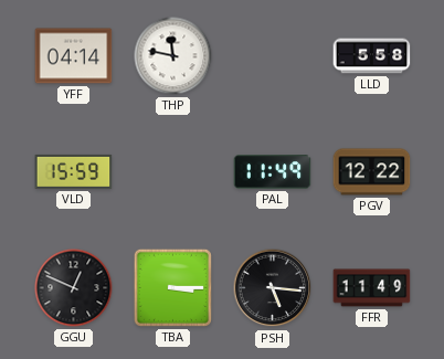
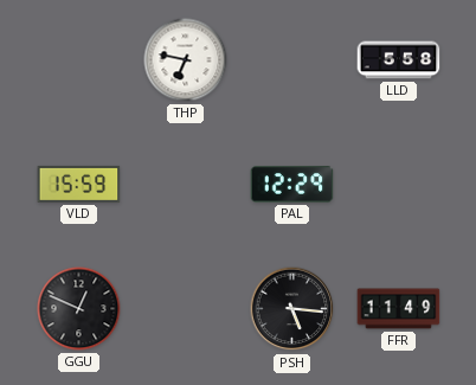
YFF: 04:14 -> none
THP: 11:47 -> 6:47
PAL: 11:49 -> 12:29
PGV: 12:22 -> none
TBA: 3:15 -> none
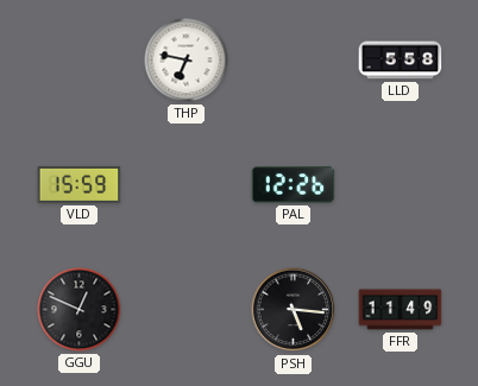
PAL: 12:29 -> 12:26
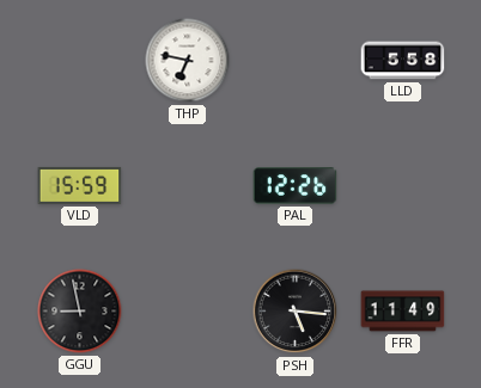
GGU: 12:49 -> 8:58
